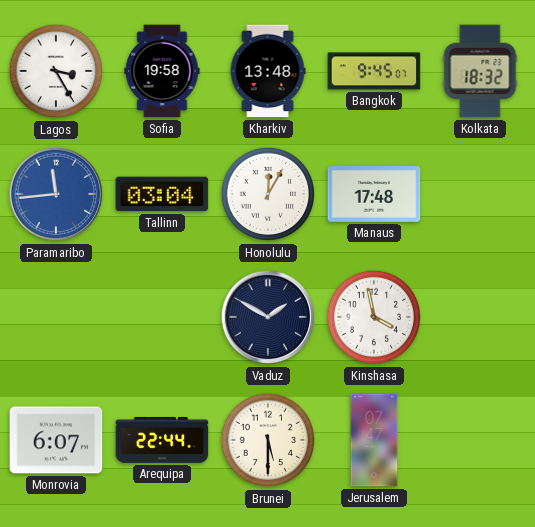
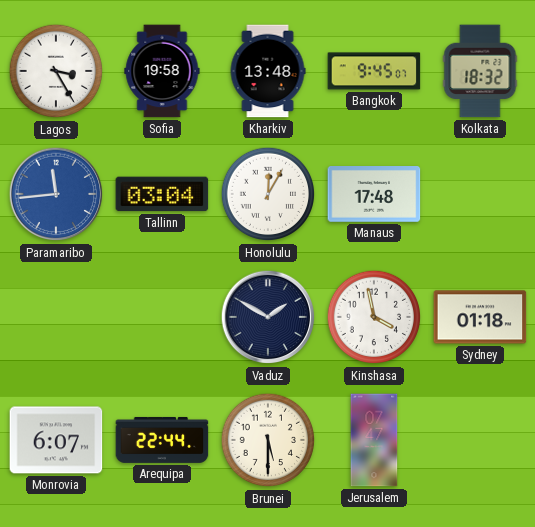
Sydney: none -> 01:18
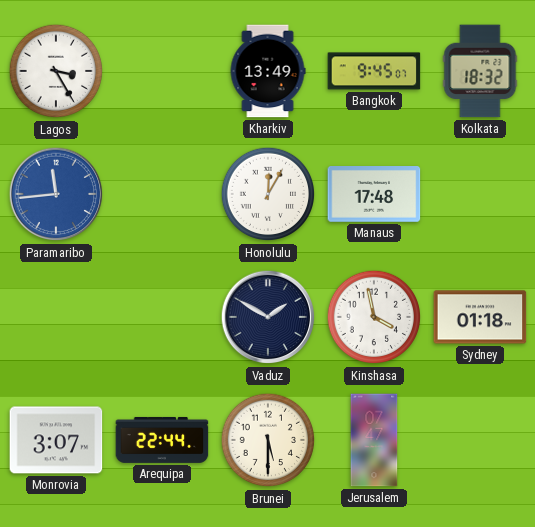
Sofia: 19:58 -> none
Kharkiv: 13:48 -> 13:49
Tallinn: 03:04 -> none
Monrovia: 6:07 -> 3:07
